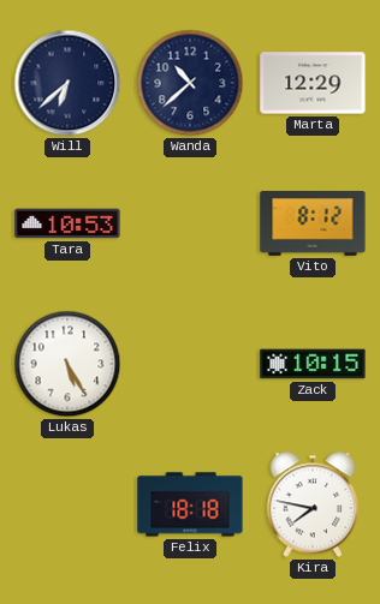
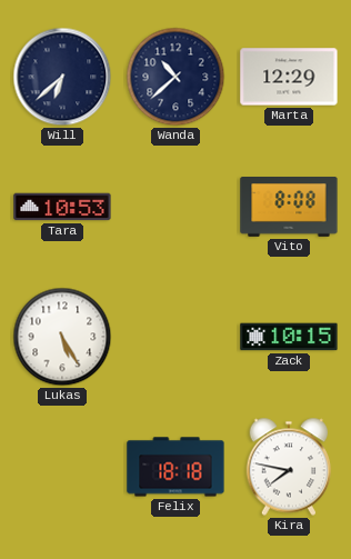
Vito: 8:12 -> 8:08
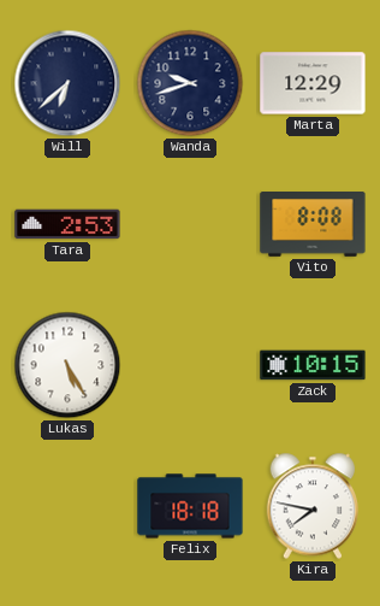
Wanda: 10:38 -> 9:42
Tara: 10:53 -> 2:53
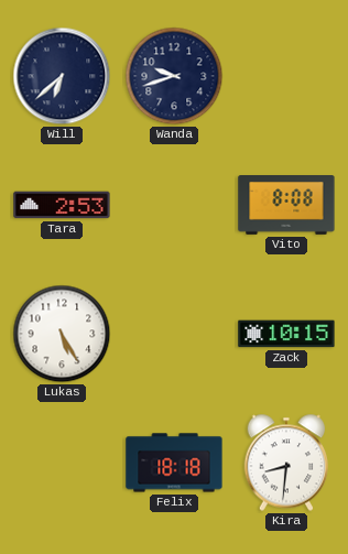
Marta: 12:29 -> none
Kira: 7:47 -> 8:31
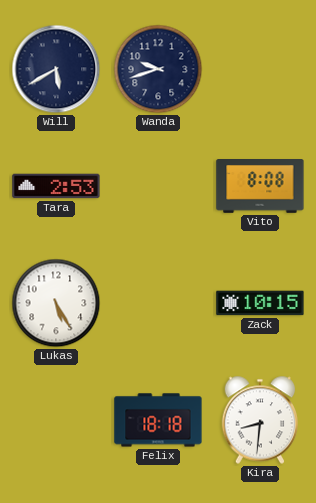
Will: 6:38 -> 5:40
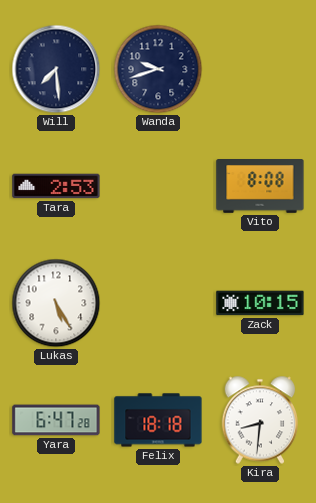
Will: 5:40 -> 7:29
Yara: none -> 6:47
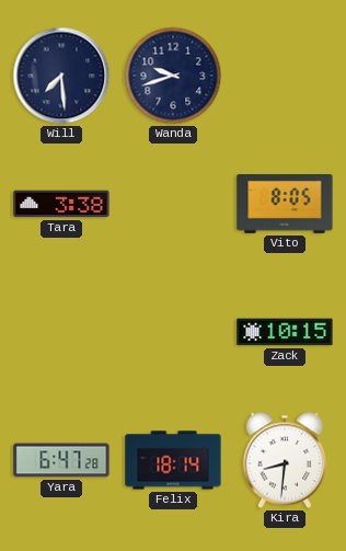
Tara: 2:53 -> 3:38
Vito: 8:08 -> 8:05
Lukas: 5:25 -> none
Felix: 18:18 -> 18:14
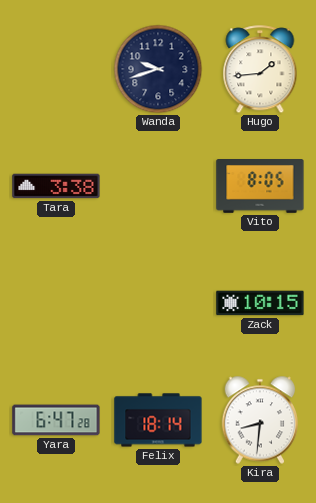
Will: 7:29 -> none
Hugo: none -> 1:44
